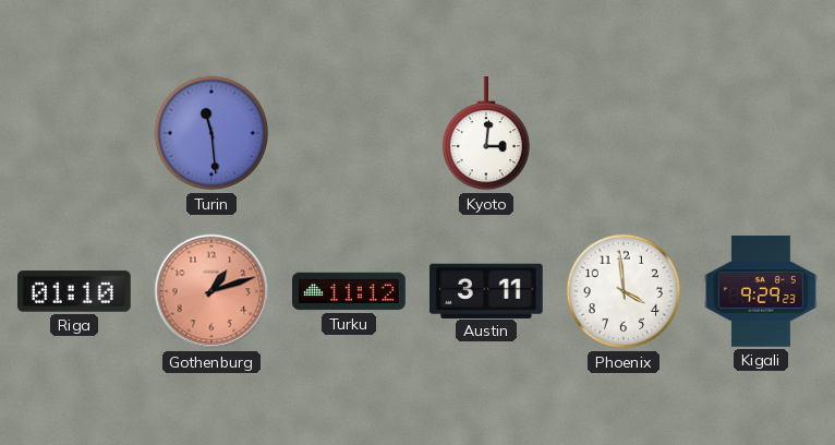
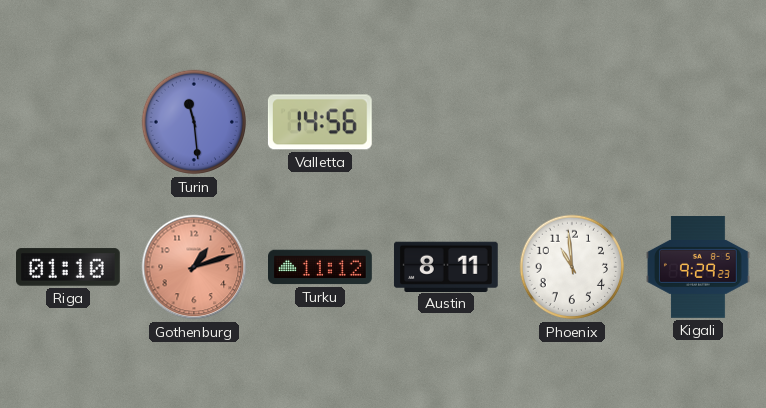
Valletta: none -> 14:56
Kyoto: 3:01 -> none
Austin: 3:11 -> 8:11
Phoenix: 3:59 -> 10:59
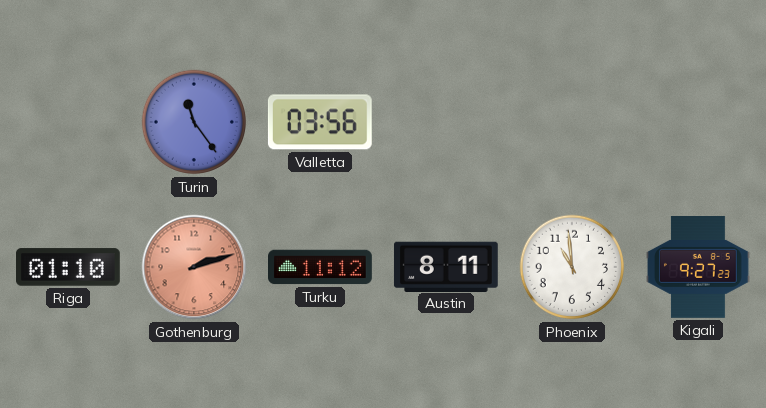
Turin: 11:29 -> 11:24
Valletta: 14:56 -> 03:56
Gothenburg: 1:12 -> 2:12
Kigali: 9:29 -> 9:27
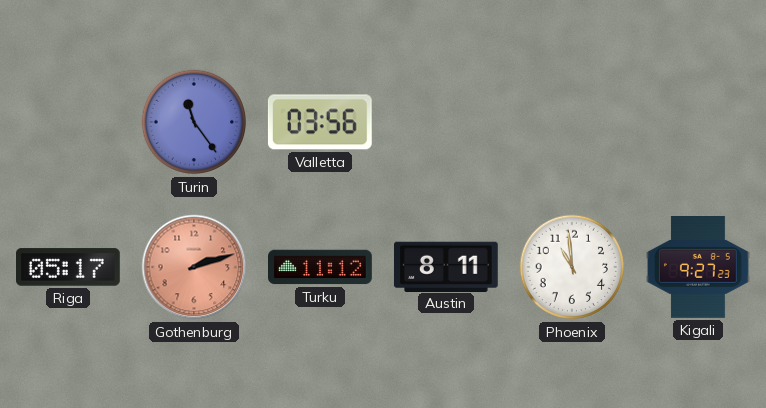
Riga: 01:10 -> 05:17
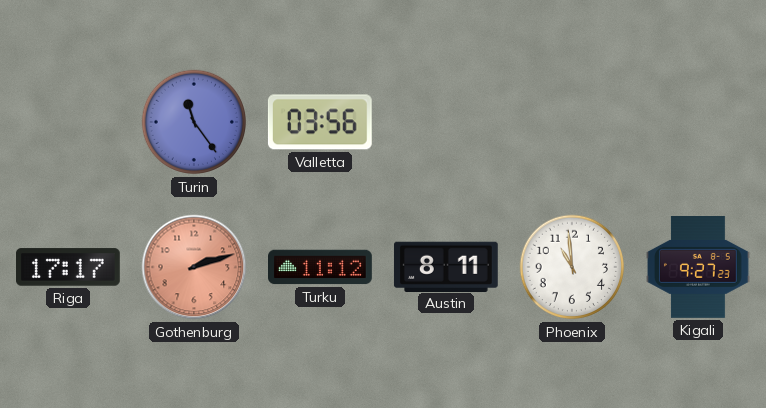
Riga: 05:17 -> 17:17
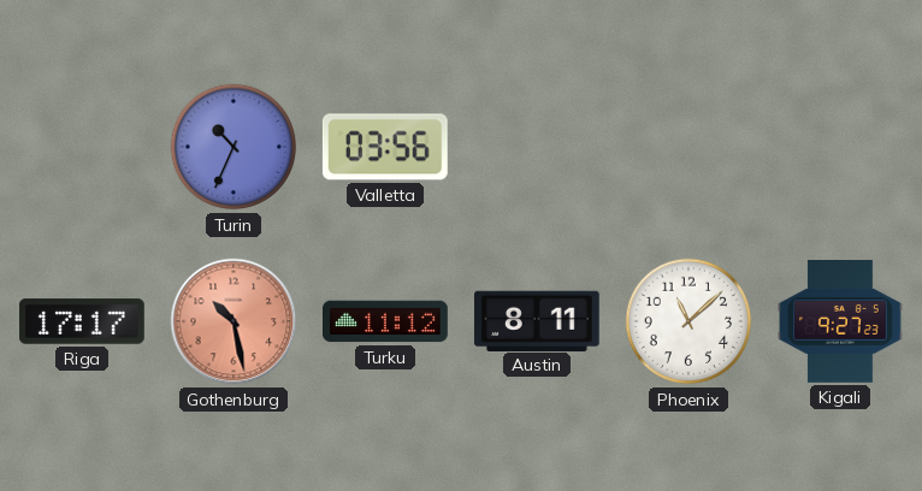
Turin: 11:24 -> 10:34
Gothenburg: 2:12 -> 10:28
Phoenix: 10:59 -> 11:08
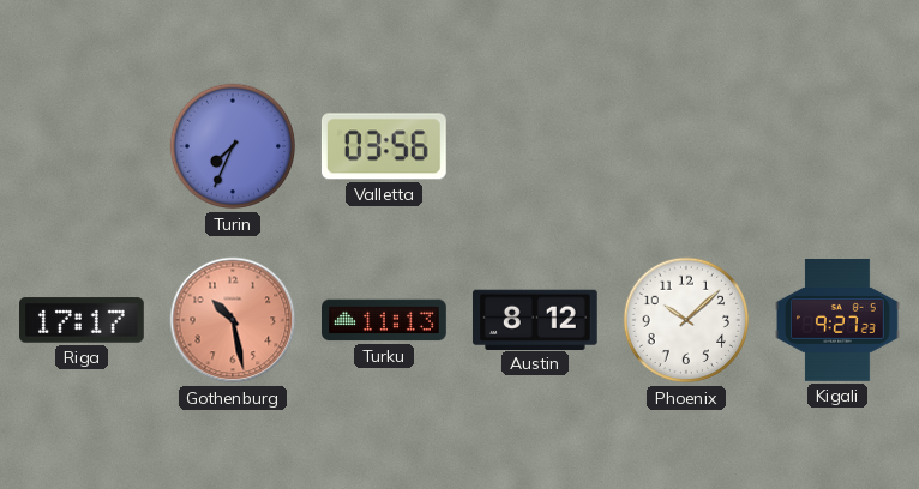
Turin: 10:34 -> 7:34
Turku: 11:12 -> 11:13
Austin: 8:11 -> 8:12
Phoenix: 11:08 -> 10:08
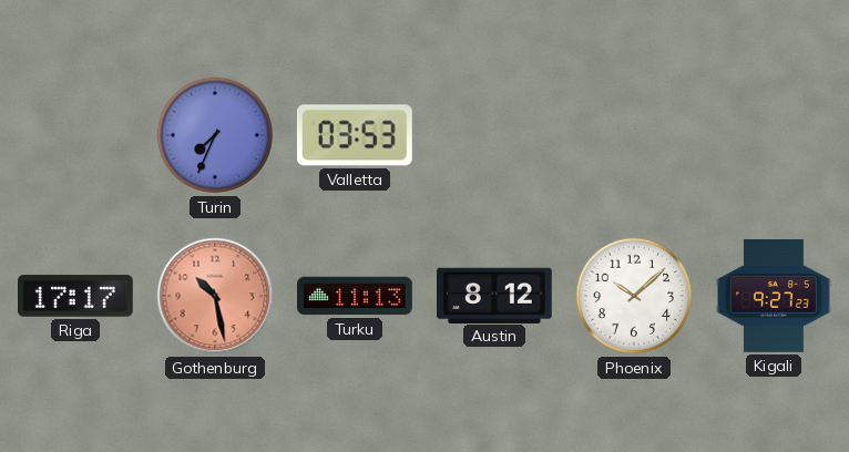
Valletta: 03:56 -> 03:53
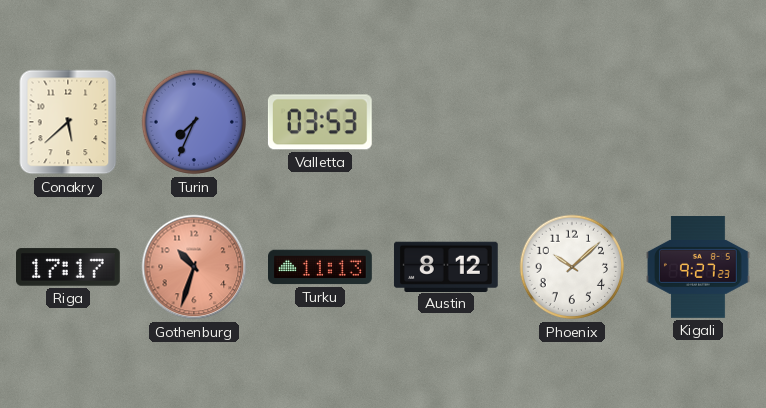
Conakry: none -> 5:38
Gothenburg: 10:28 -> 10:33
